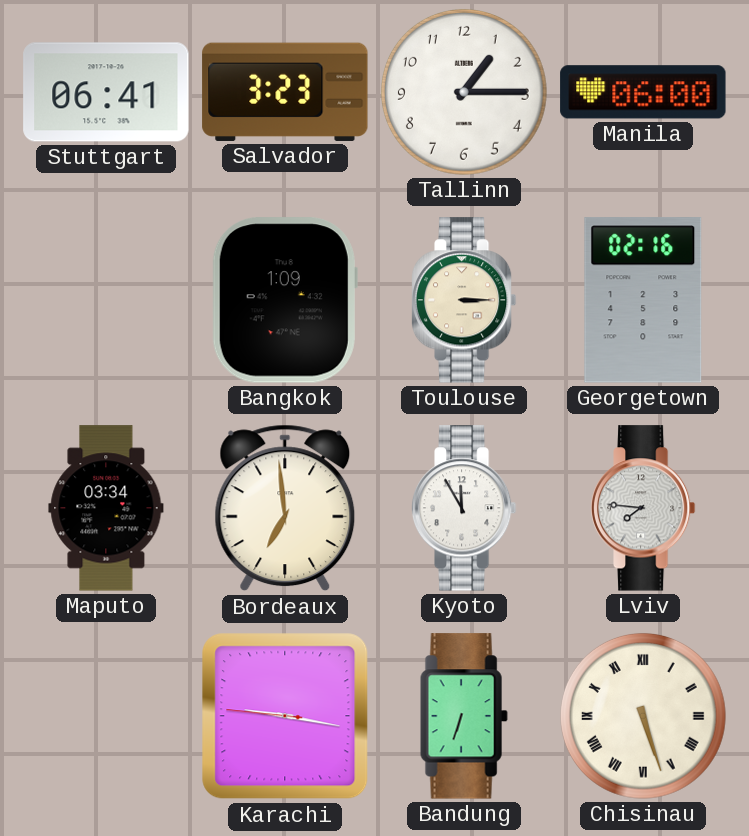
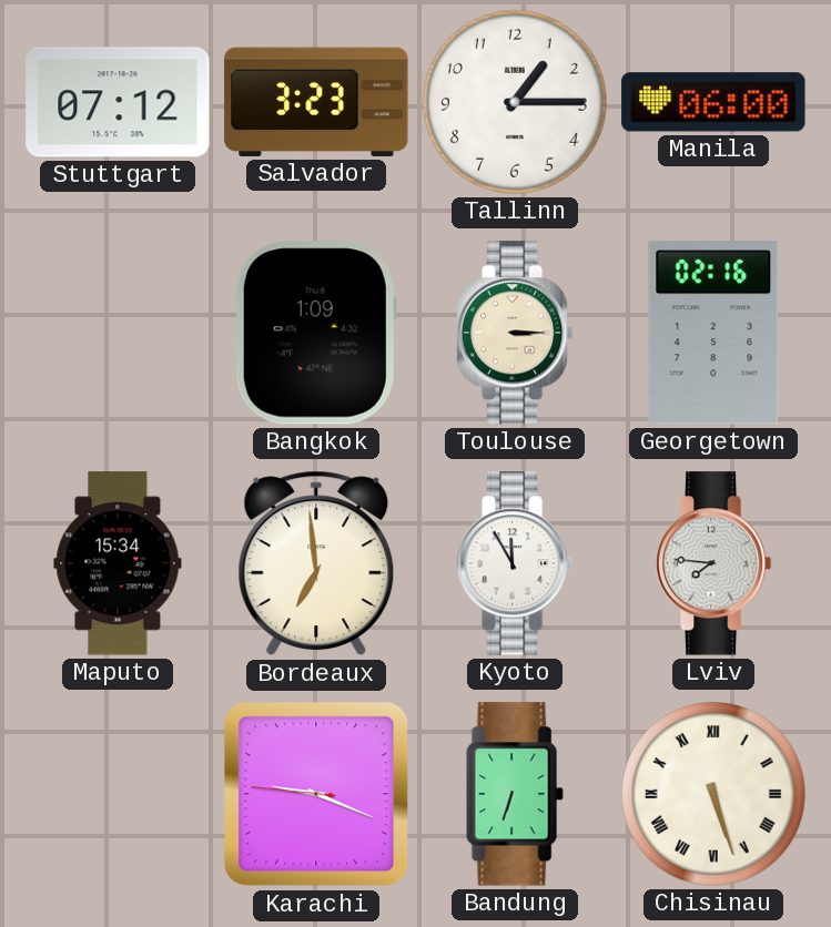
Stuttgart: 06:41 -> 07:12
Maputo: 03:34 -> 15:34
Karachi: 9:16 -> 9:18
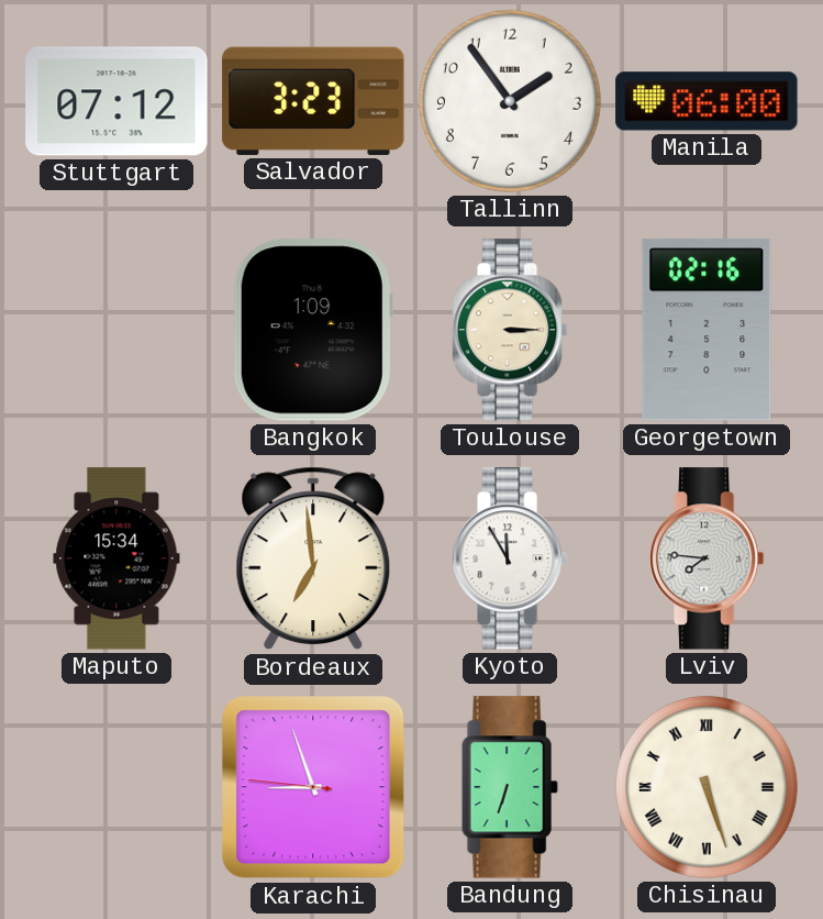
Tallinn: 1:15 -> 1:54
Karachi: 9:18 -> 8:56
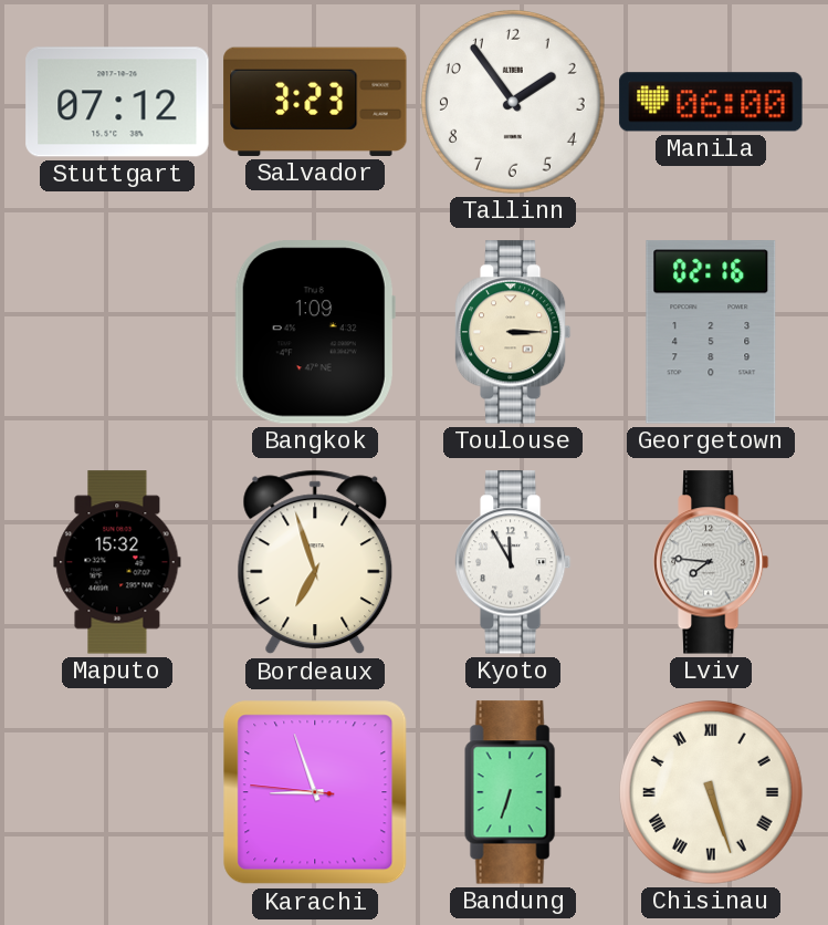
Maputo: 15:34 -> 15:32
Bordeaux: 6:59 -> 6:57
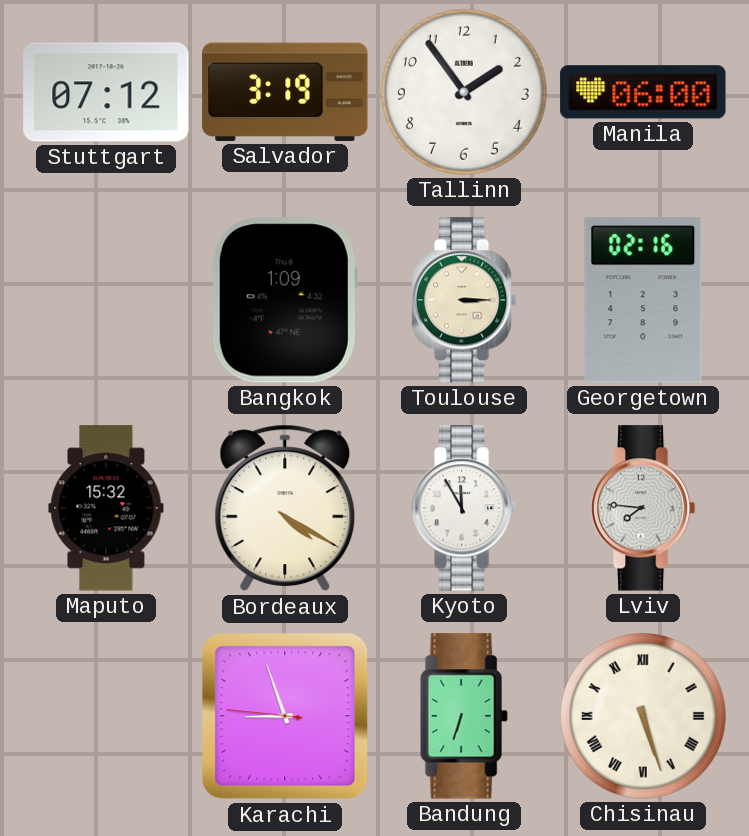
Salvador: 3:23 -> 3:19
Bordeaux: 6:57 -> 4:20
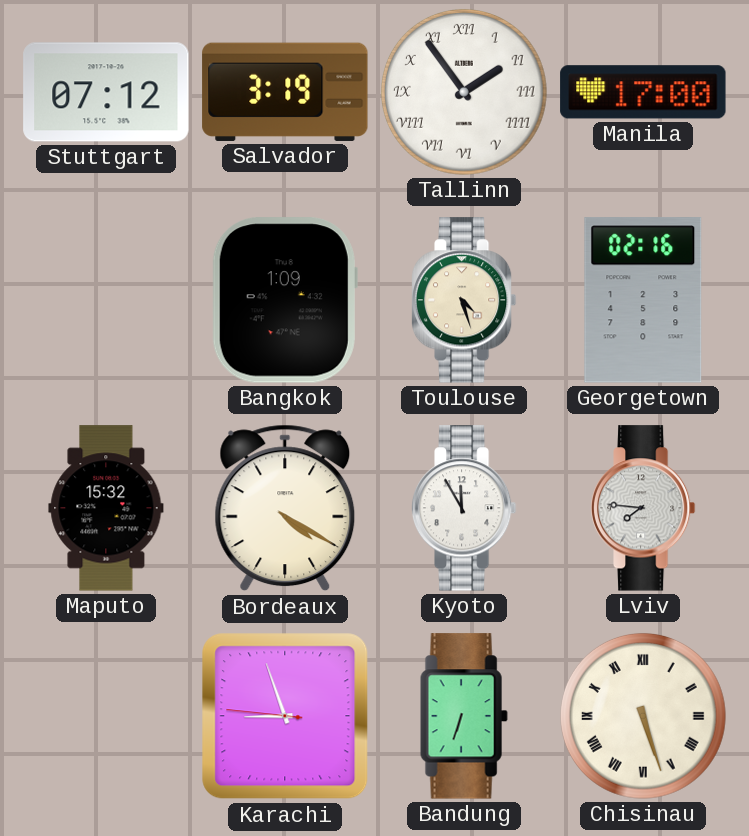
Tallinn numerals: Arabic -> Roman
Manila: 06:00 -> 17:00
Toulouse: 3:15 -> 4:27
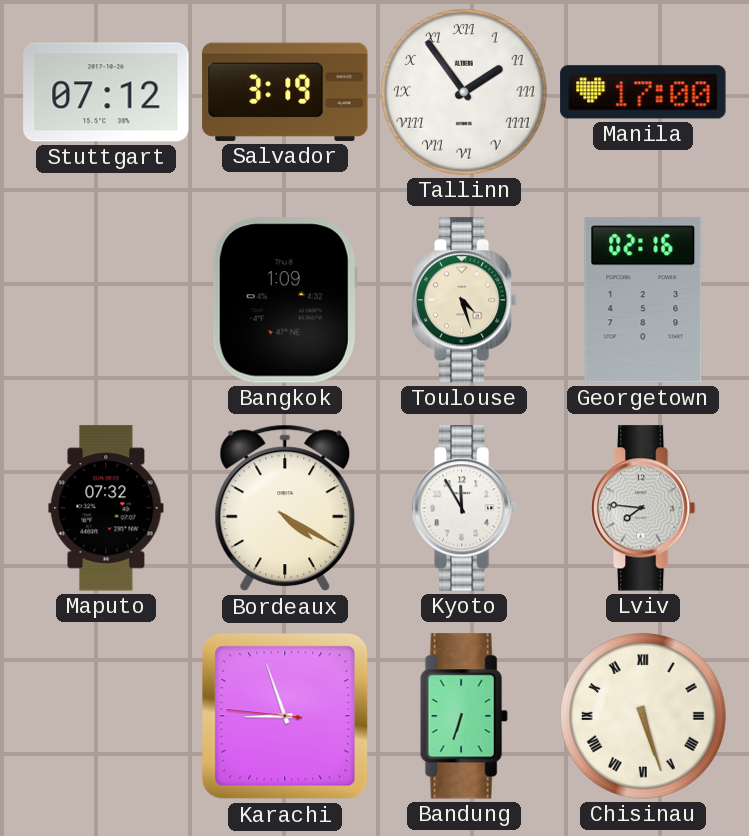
Maputo: 15:32 -> 07:32
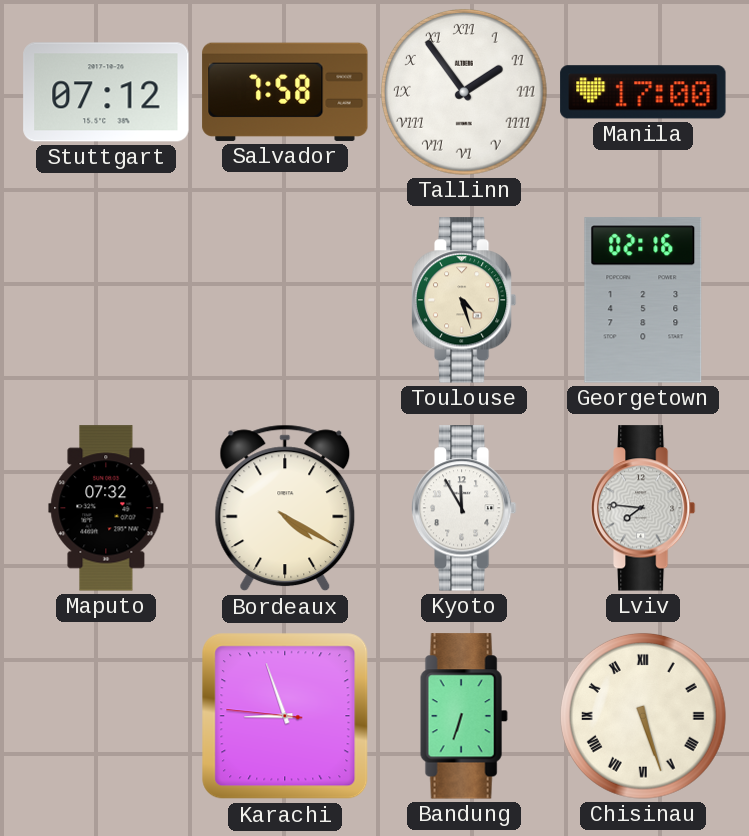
Salvador: 3:19 -> 7:58
Bangkok: 1:09 -> none
